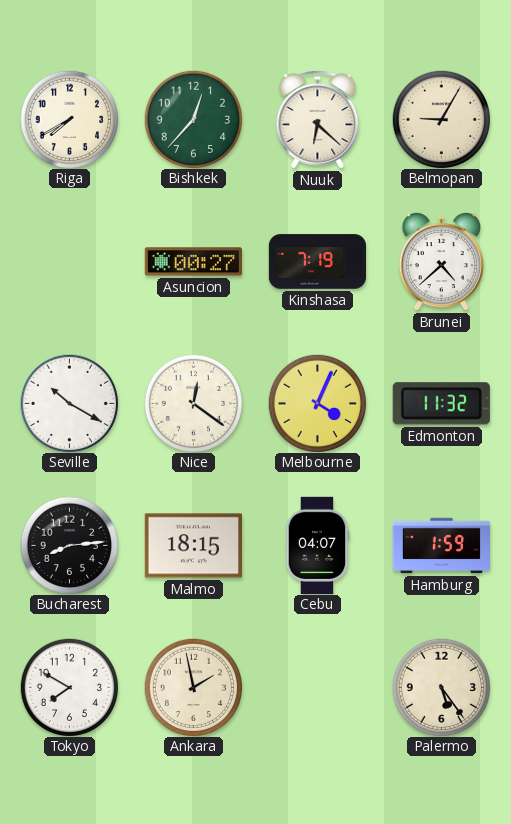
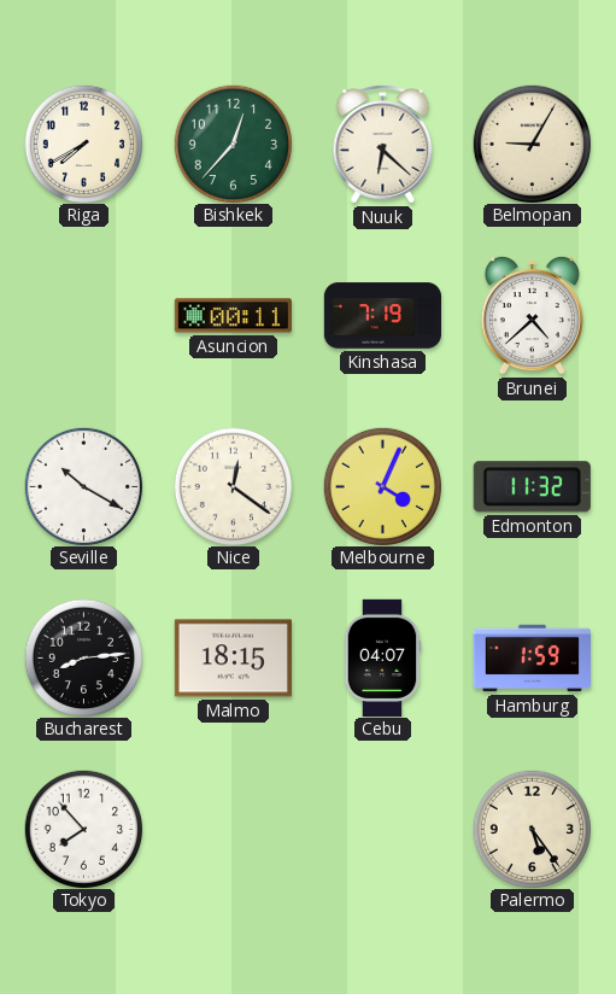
Asuncion: 00:27 -> 00:11
Tokyo: 7:50 -> 7:53
Ankara: 1:58 -> none
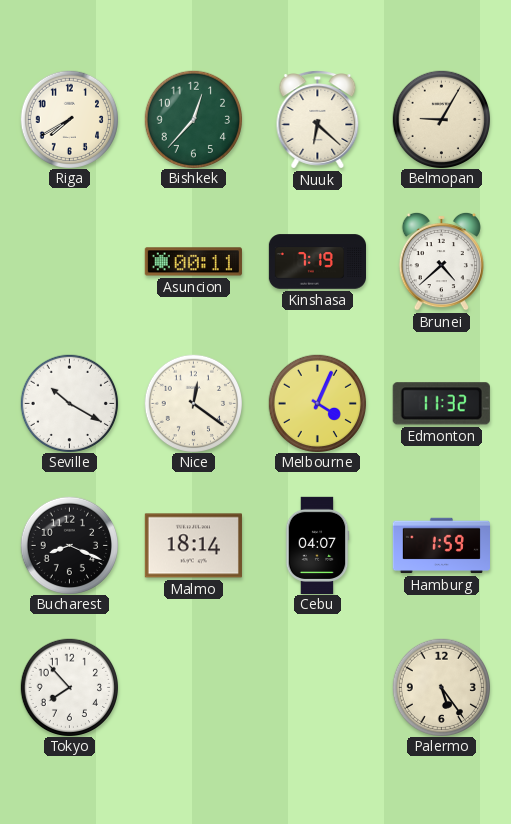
Bucharest: 8:14 -> 8:19
Malmo: 18:15 -> 18:14
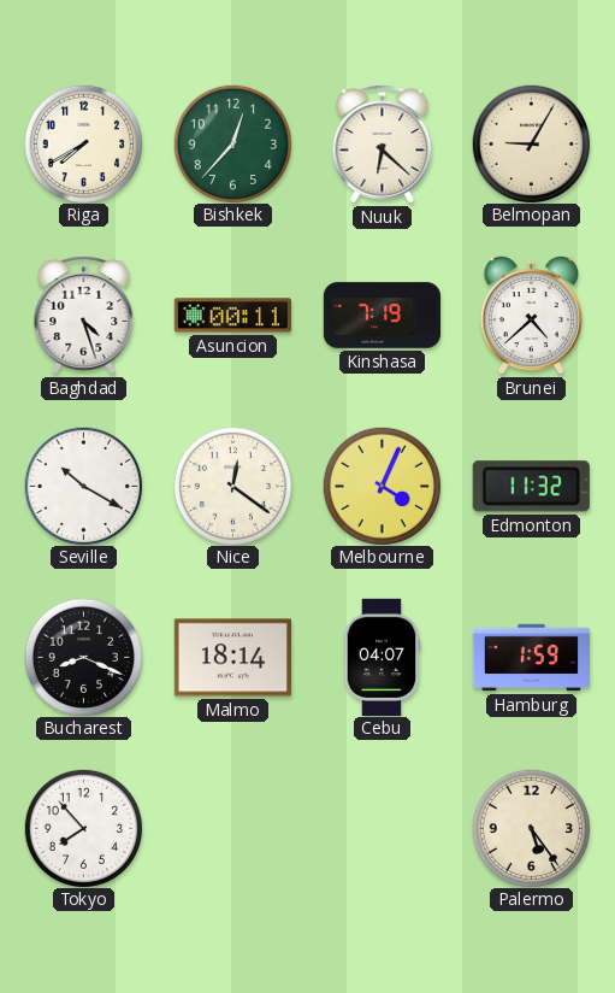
Baghdad: none -> 4:27
